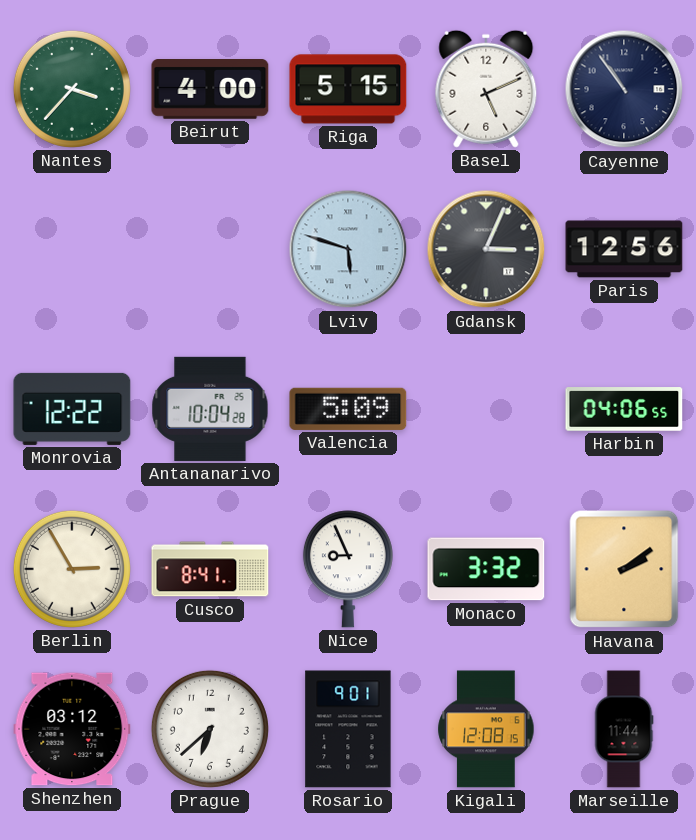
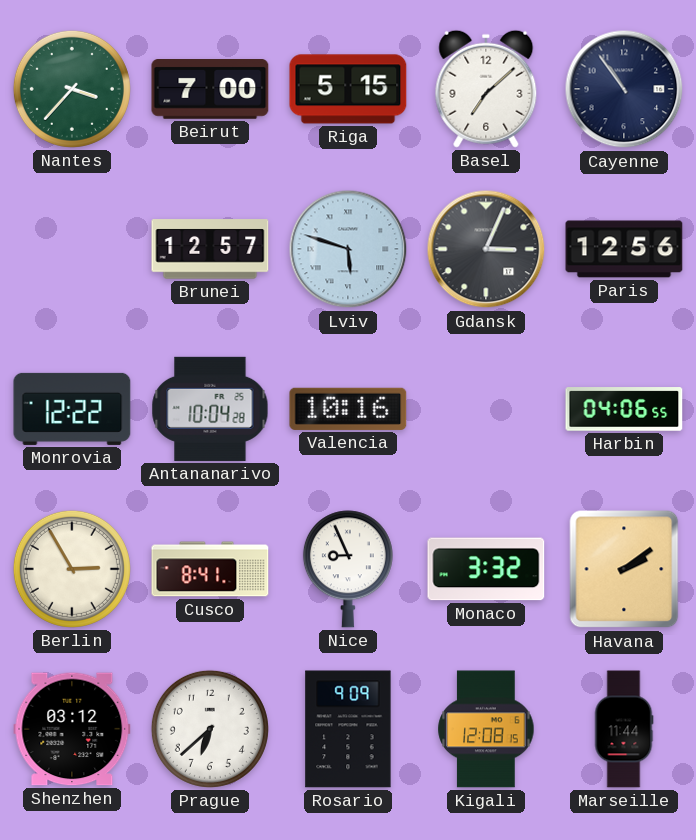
Beirut: 4:00 -> 7:00
Basel: 5:11 -> 7:08
Brunei: none -> 12:57
Valencia: 5:09 -> 10:16
Rosario: 9:01 -> 9:09
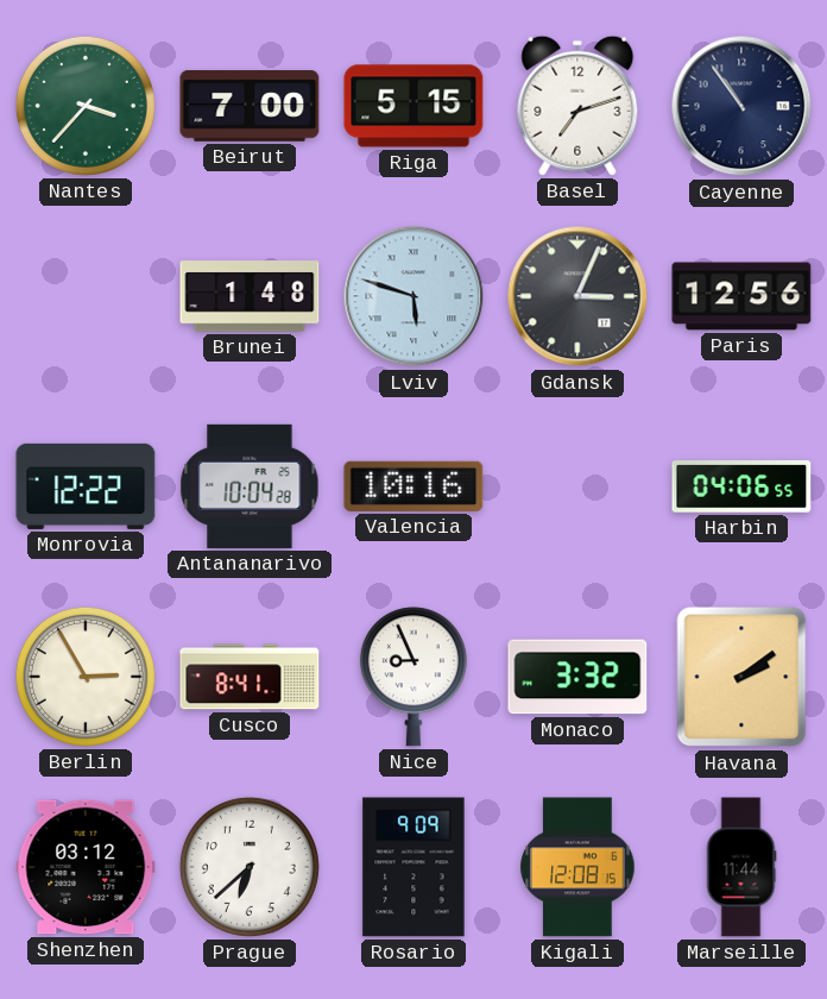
Basel: 7:08 -> 7:12
Brunei: 12:57 -> 1:48
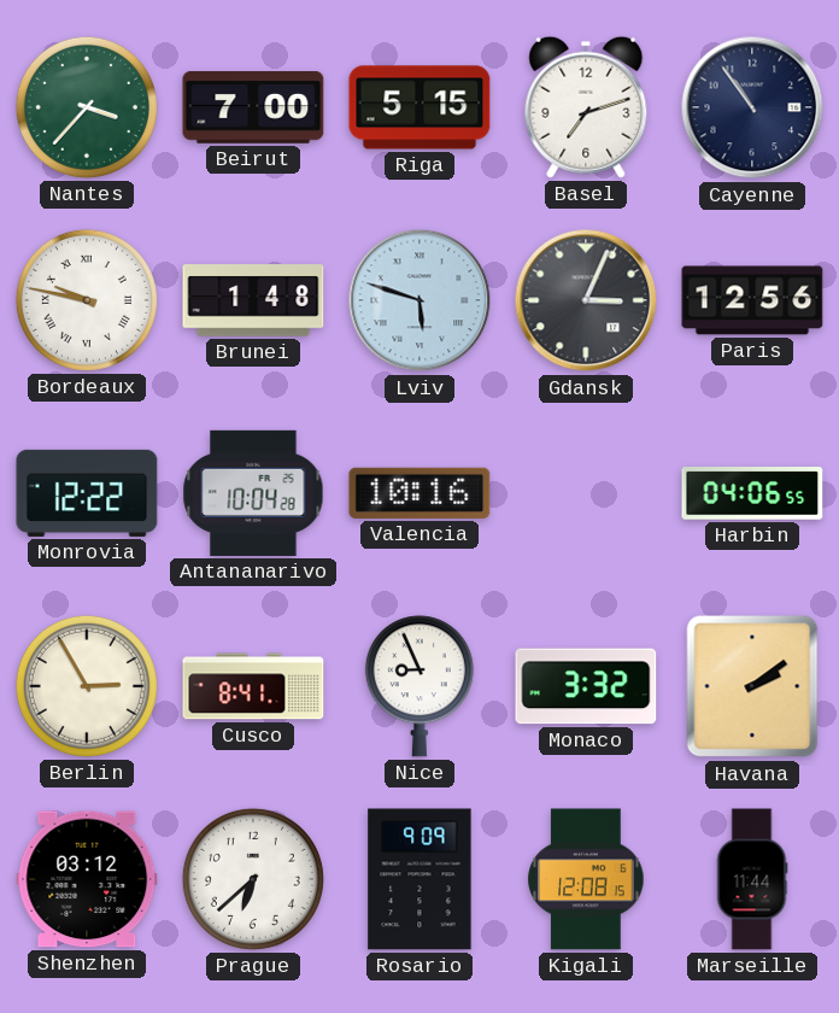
Bordeaux: none -> 9:47
